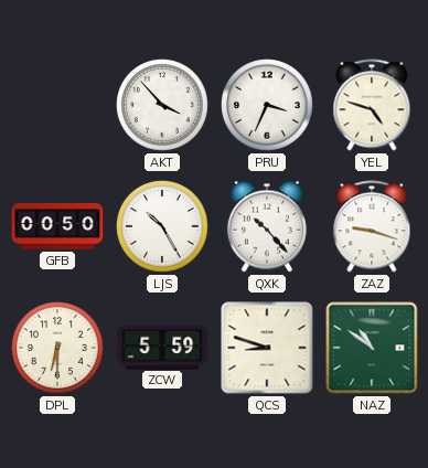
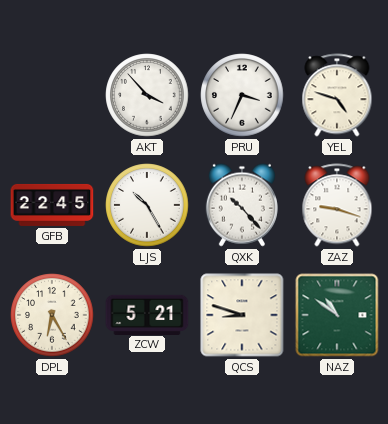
GFB: 00:50 -> 22:45
DPL: 6:30 -> 6:25
ZCW: 5:59 -> 5:21
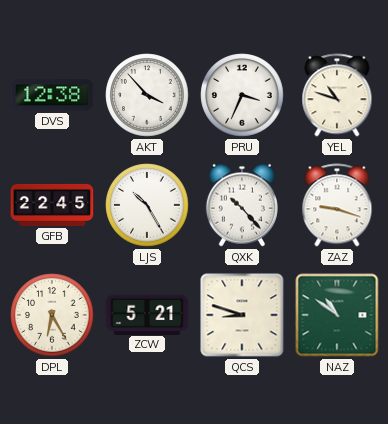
DVS: none -> 12:38
YEL: 4:48 -> 10:48
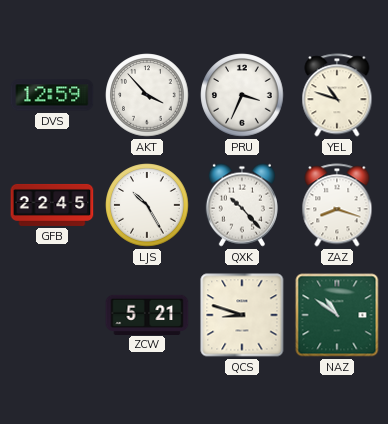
DVS: 12:38 -> 12:59
ZAZ: 9:18 -> 8:18
DPL: 6:25 -> none
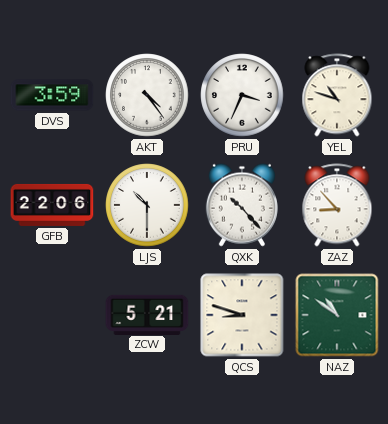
DVS: 12:59 -> 3:59
AKT: 3:53 -> 4:24
GFB: 22:45 -> 22:06
LJS: 10:25 -> 10:30
ZAZ: 8:18 -> 8:53
